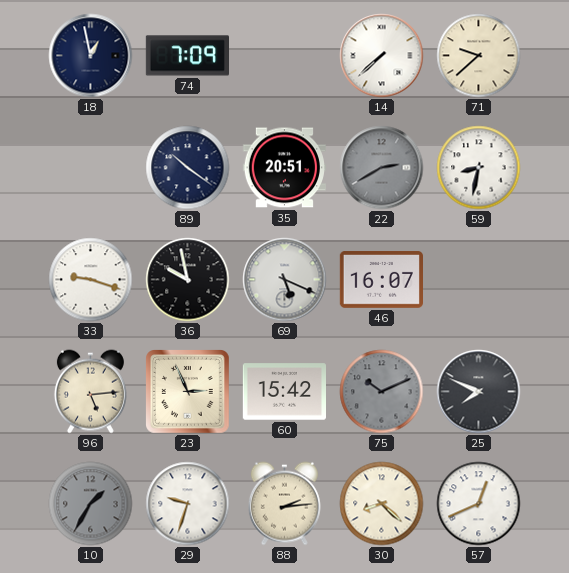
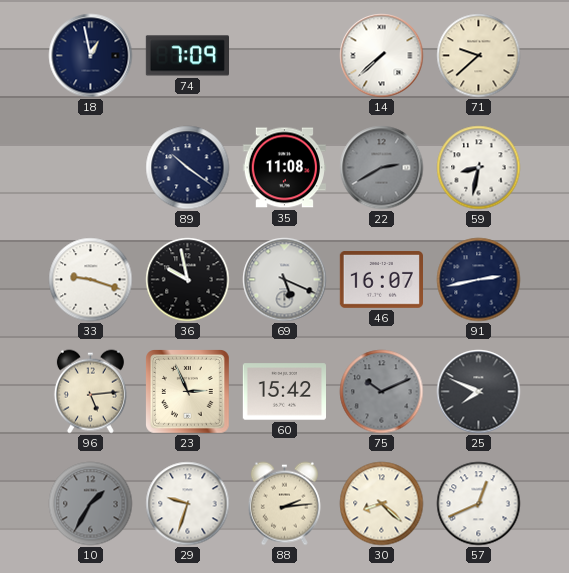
35: 20:51 -> 11:08
91: none -> 2:43
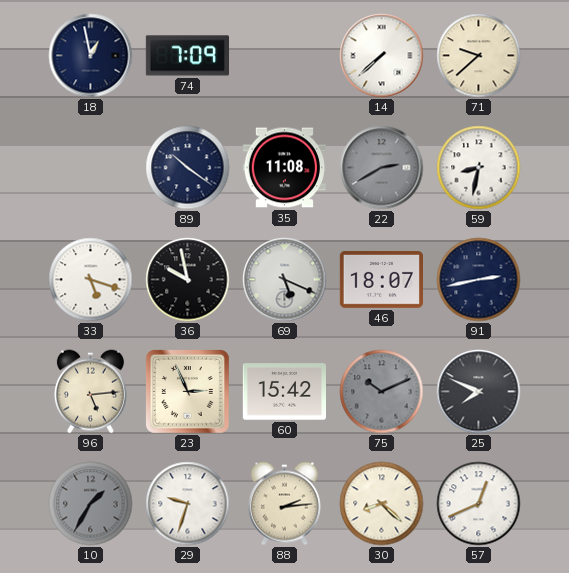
33: 9:18 -> 5:18
46: 16:07 -> 18:07
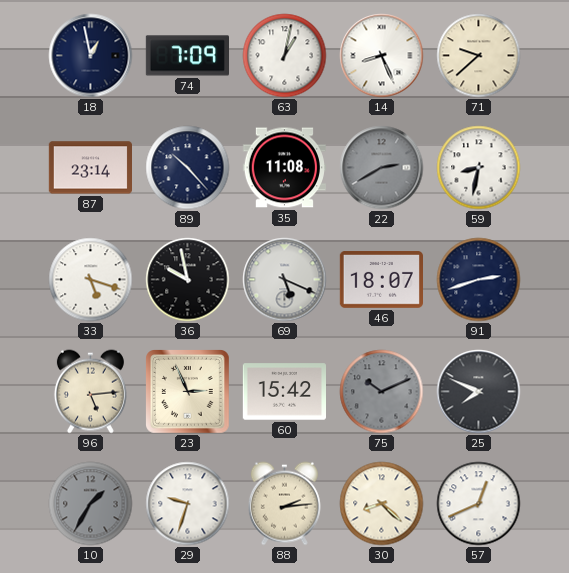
63: none -> 1:02
14: 7:38 -> 8:26
87: none -> 23:14
89: 10:21 -> 10:23
91: 2:43 -> 2:42
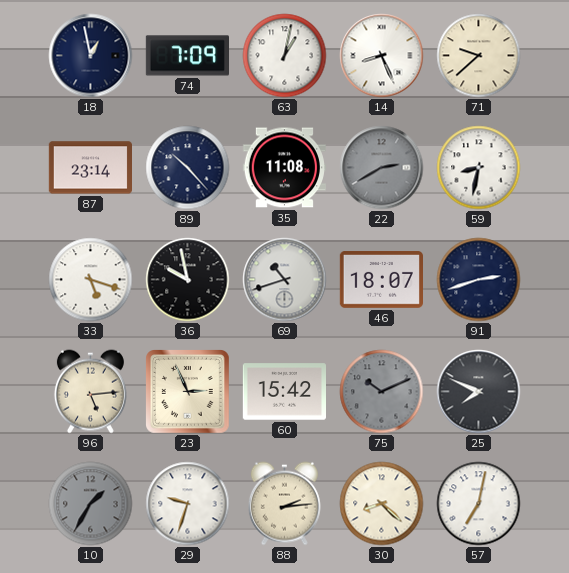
69: 5:19 -> 10:42
57: 12:41 -> 7:02
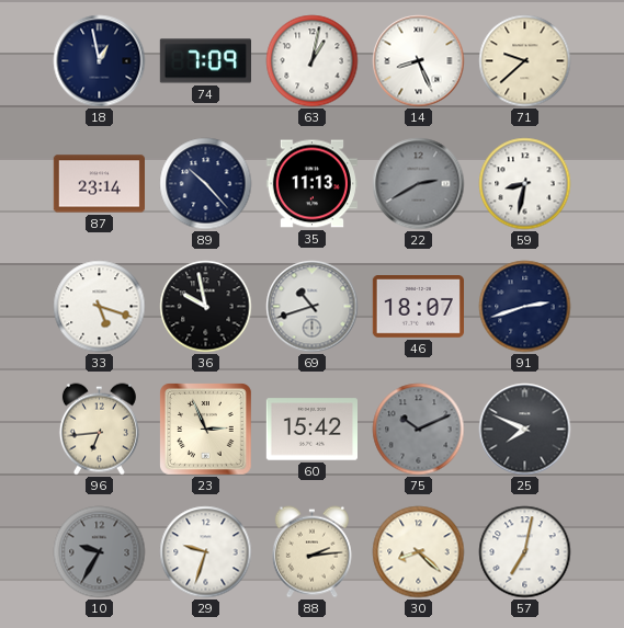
35: 11:08 -> 11:13
96: 5:14 -> 6:44
10: 1:35 -> 9:35
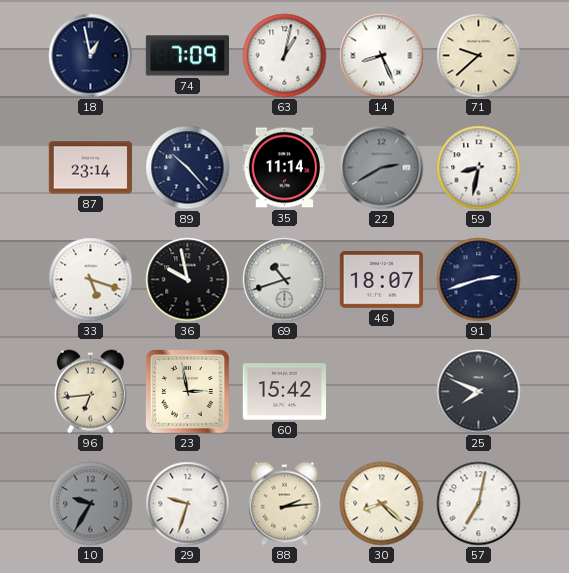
35: 11:13 -> 11:14
23: 2:56 -> 2:58
75: 10:11 -> none
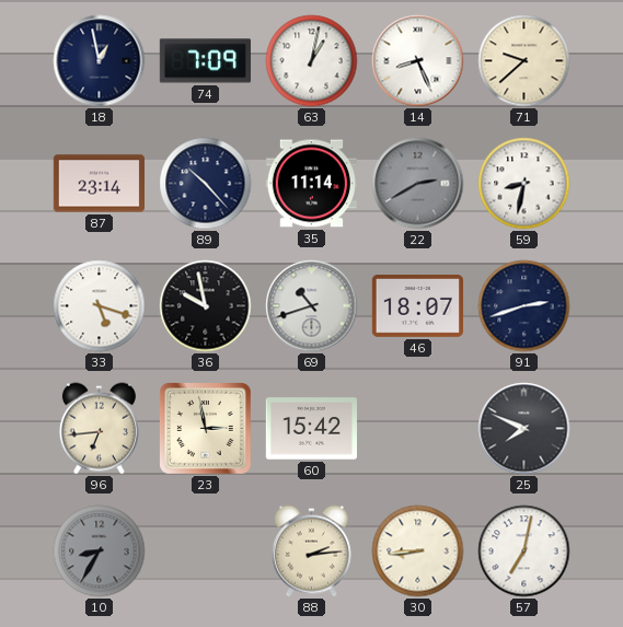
10: 9:35 -> 8:35
29: 9:33 -> none
30: 8:22 -> 8:44
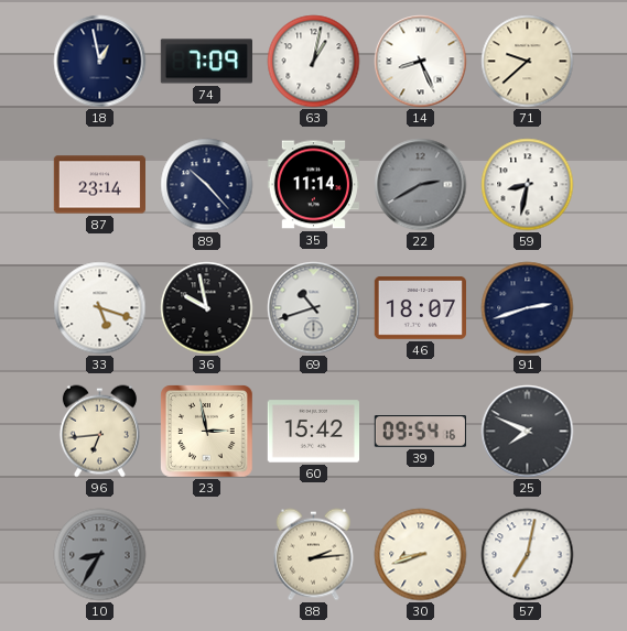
39: none -> 09:54
30: 8:44 -> 8:42
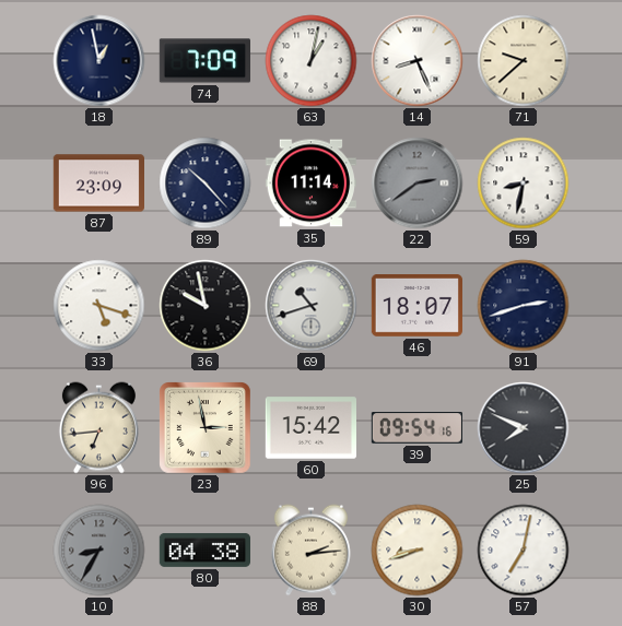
87: 23:14 -> 23:09
22: 2:40 -> 2:39
80: none -> 04:38
